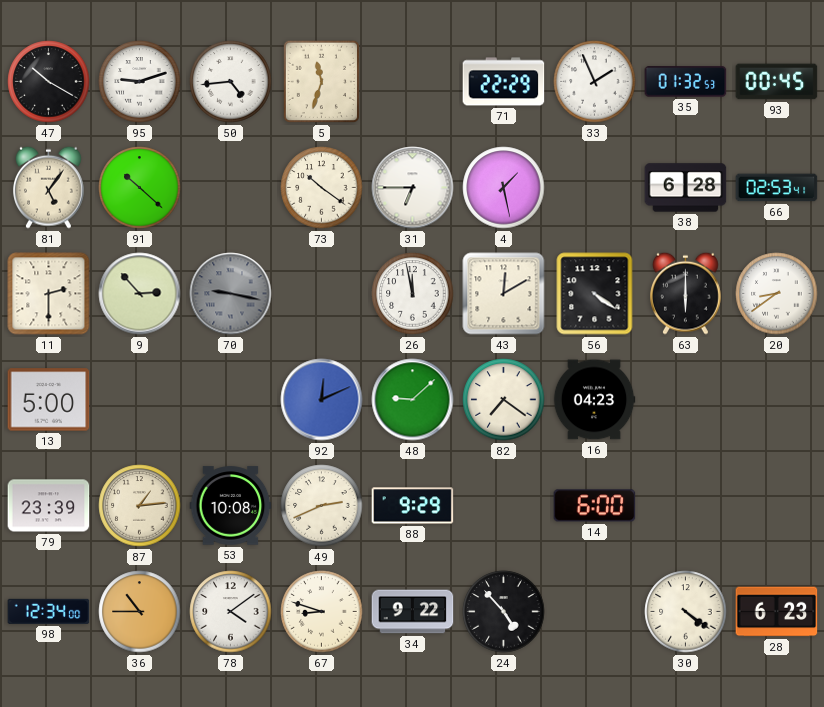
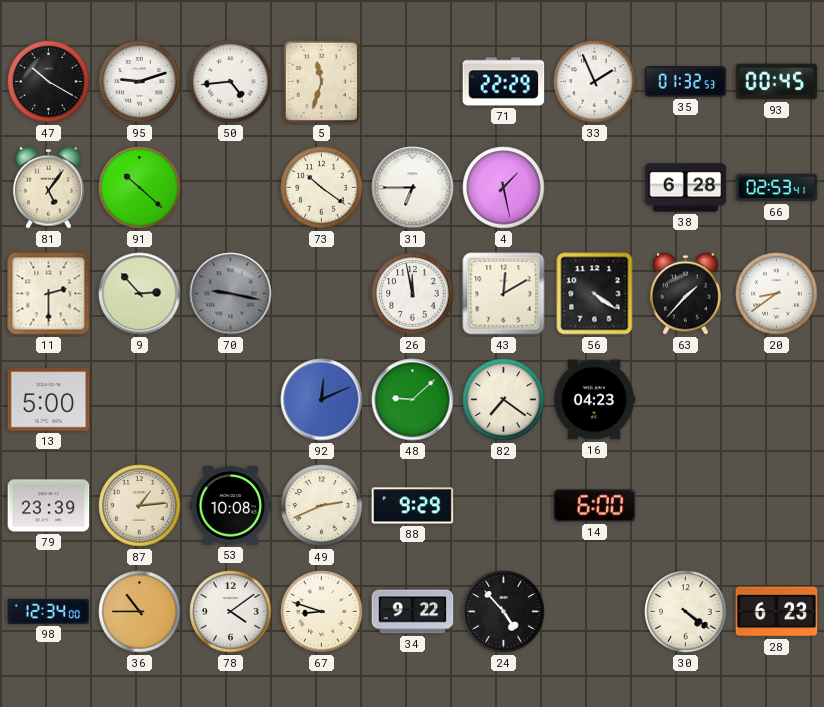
63: 6:00 -> 1:37
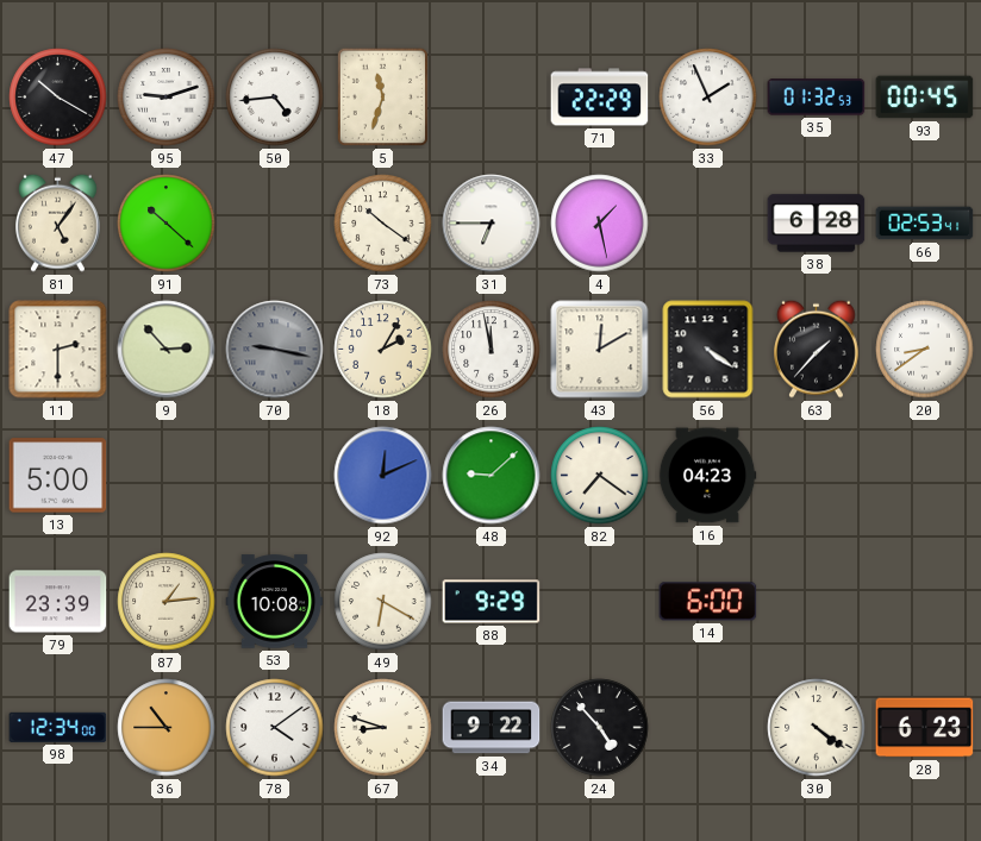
18: none -> 2:05
49: 2:41 -> 6:20
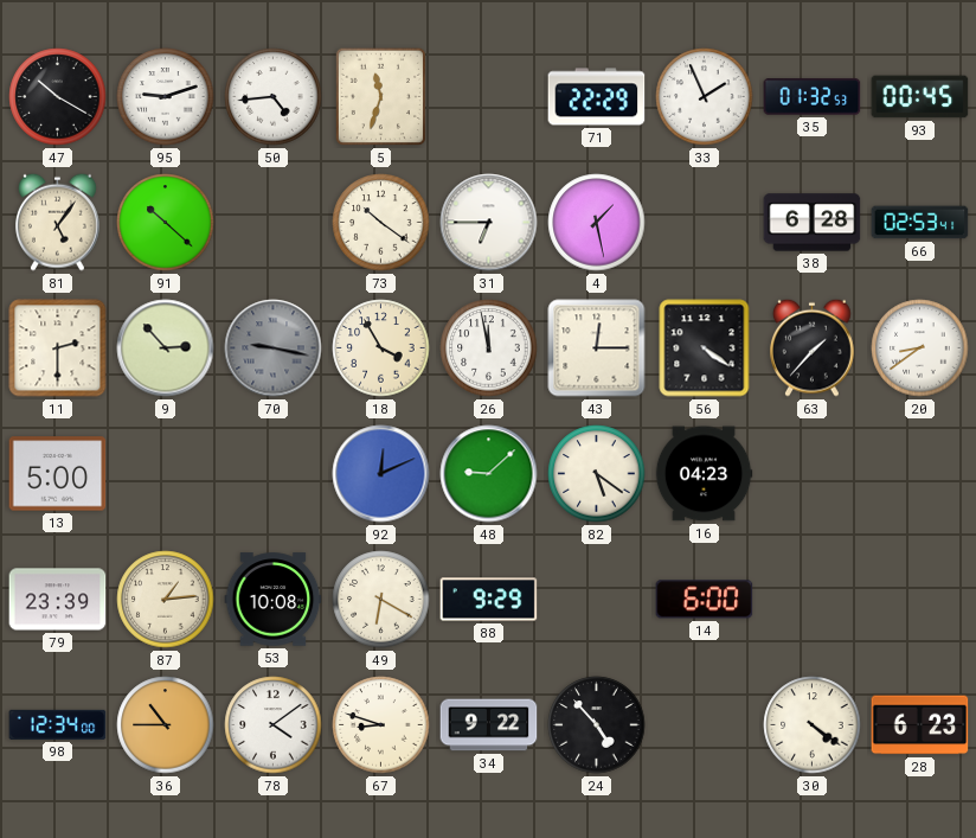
18: 2:05 -> 3:55
43: 12:10 -> 12:15
82: 7:21 -> 5:21
